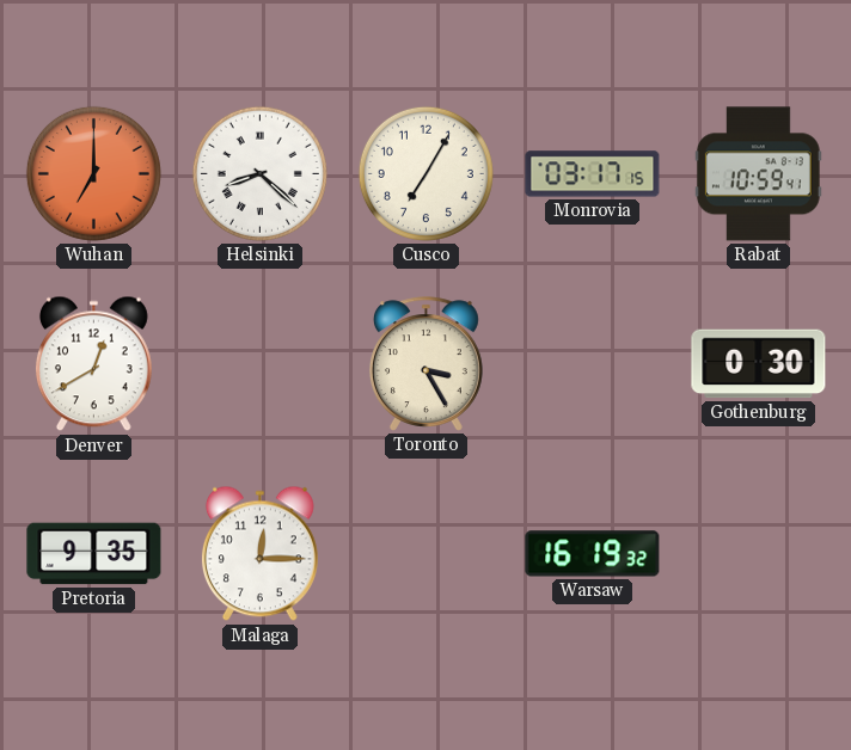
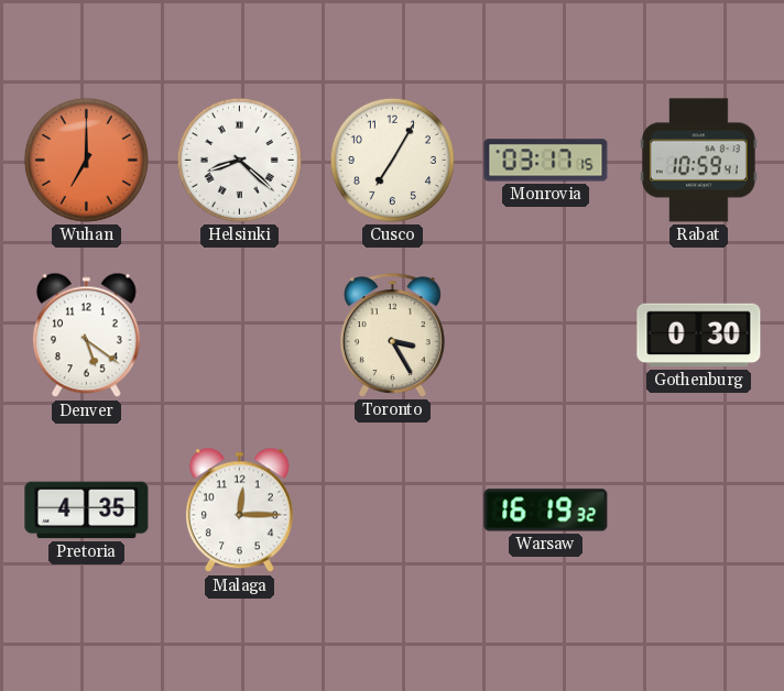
Denver: 12:40 -> 5:21
Pretoria: 9:35 -> 4:35
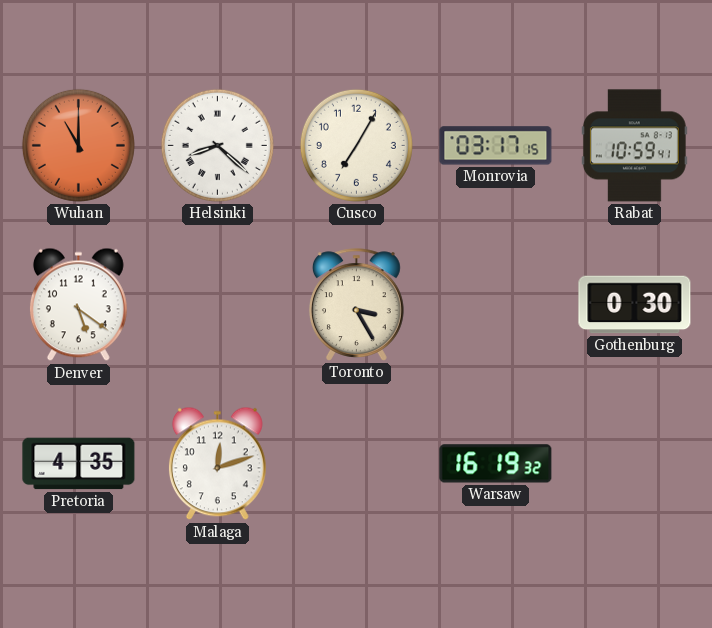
Wuhan: 7:00 -> 11:00
Malaga: 12:15 -> 12:12
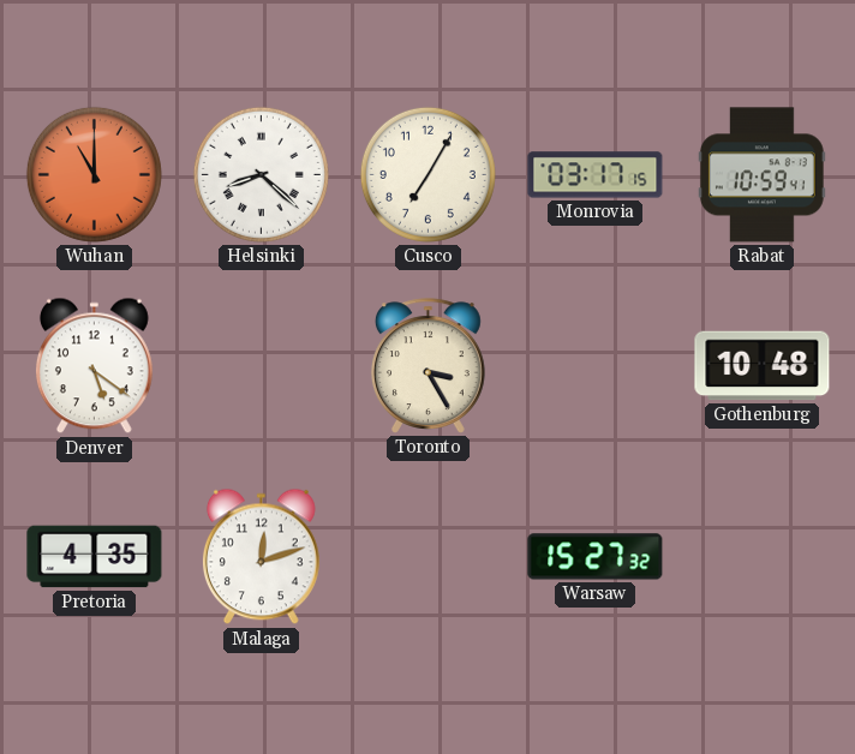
Gothenburg: 0:30 -> 10:48
Warsaw: 16:19 -> 15:27
